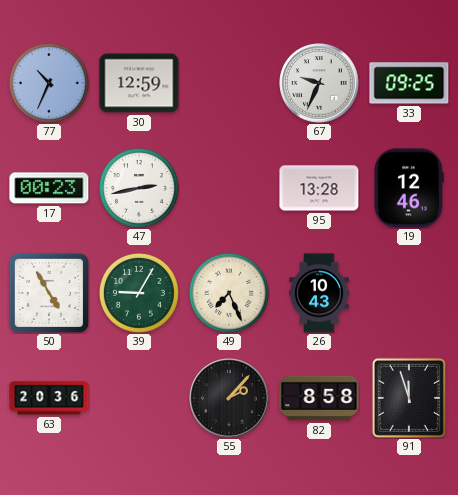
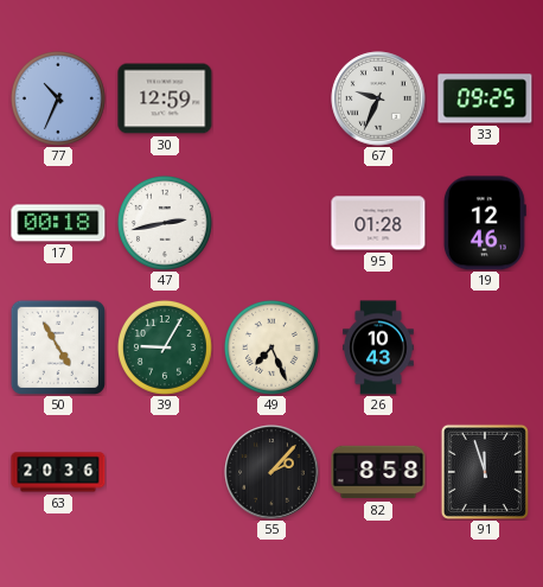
17: 00:23 -> 00:18
95: 13:28 -> 01:28
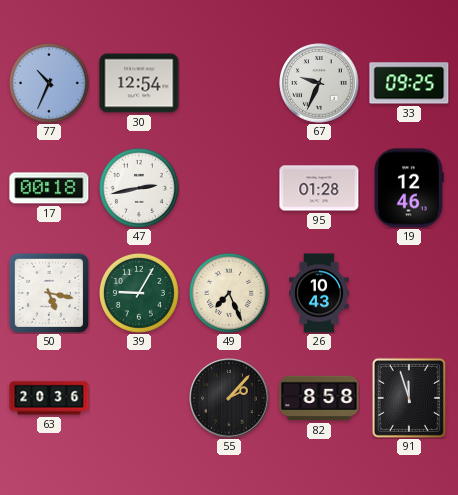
30: 12:59 -> 12:54
50: 4:55 -> 5:17
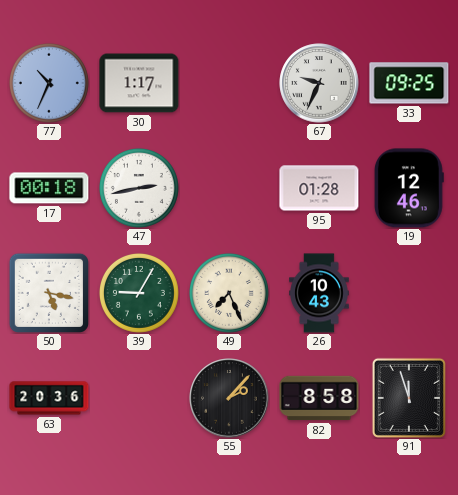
30: 12:54 -> 1:17
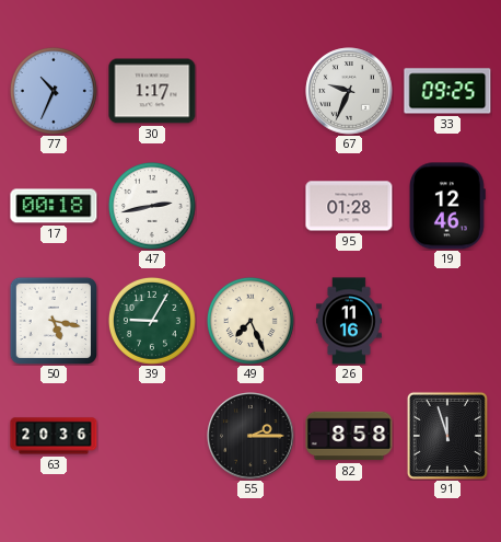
26: 10:43 -> 11:16
55: 2:07 -> 2:15
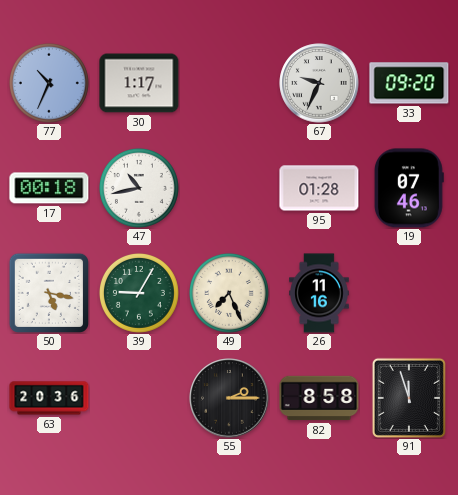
33: 09:25 -> 09:20
47: 2:43 -> 10:43
19: 12:46 -> 07:46
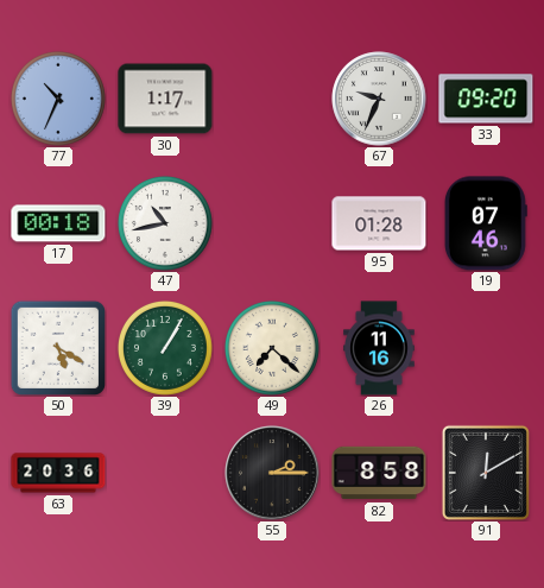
50: 5:17 -> 5:20
39: 9:05 -> 1:05
49: 7:26 -> 7:22
91: 11:57 -> 12:10
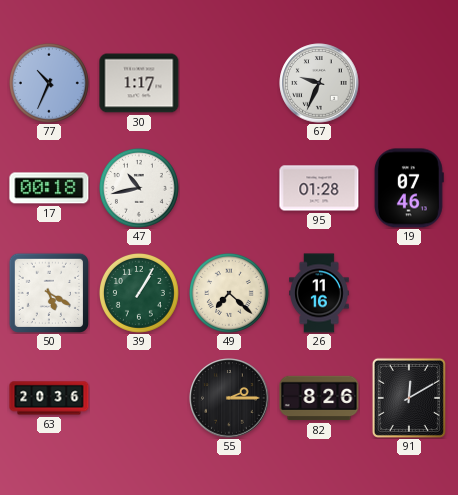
33: 09:20 -> none
82: 8:58 -> 8:26
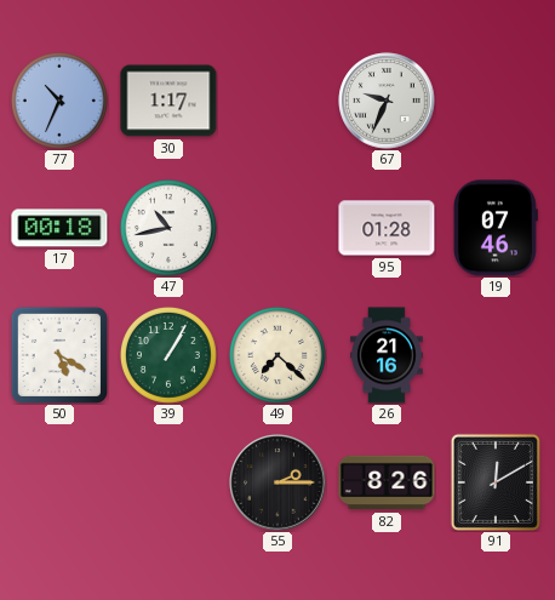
26: 11:16 -> 21:16
63: 20:36 -> none
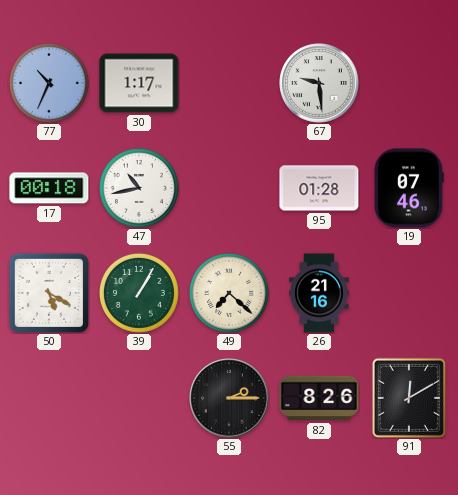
67: 9:34 -> 9:29
